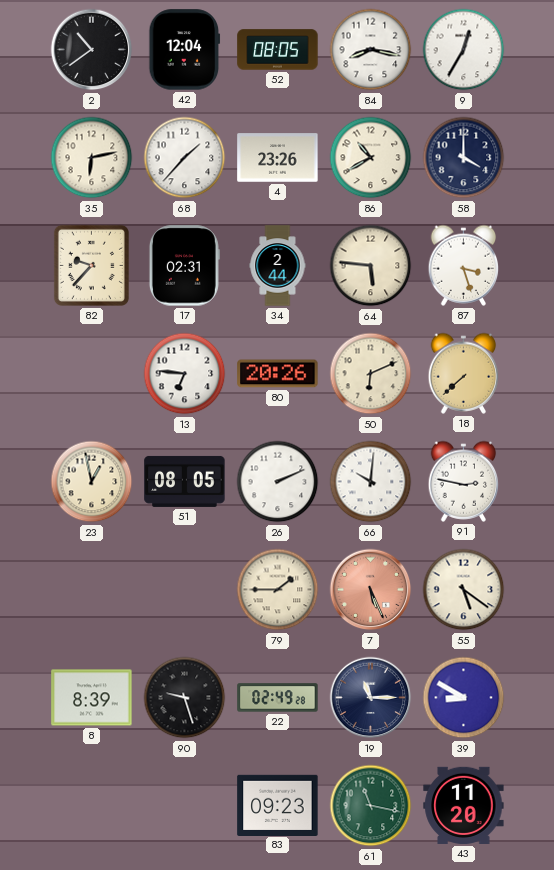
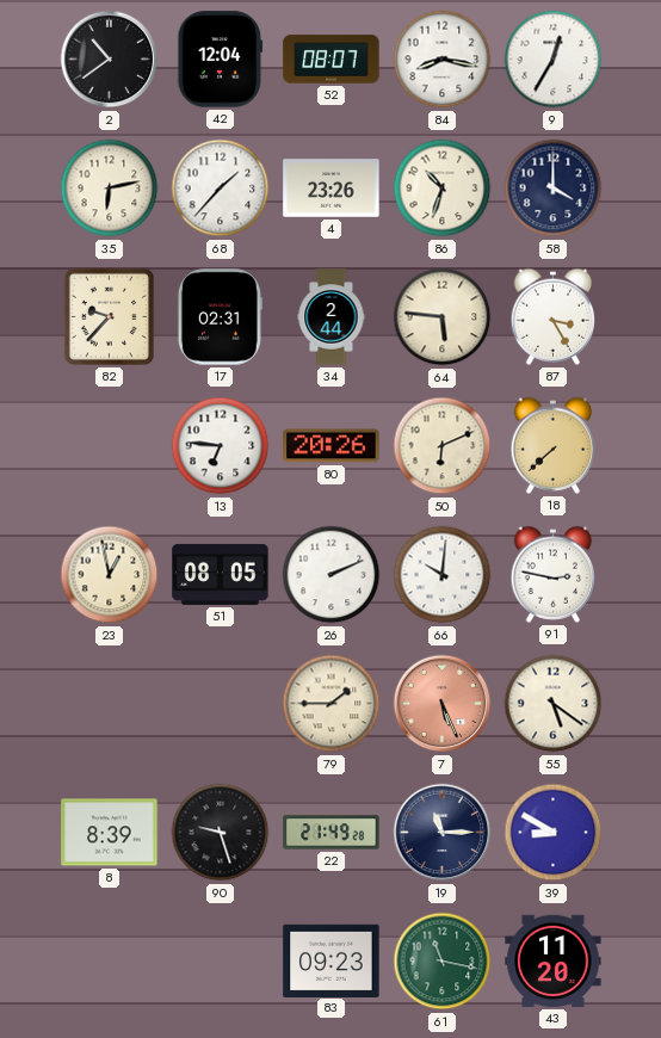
52: 08:05 -> 08:07
86: 10:40 -> 10:33
87: 3:27 -> 3:25
22: 02:49 -> 21:49
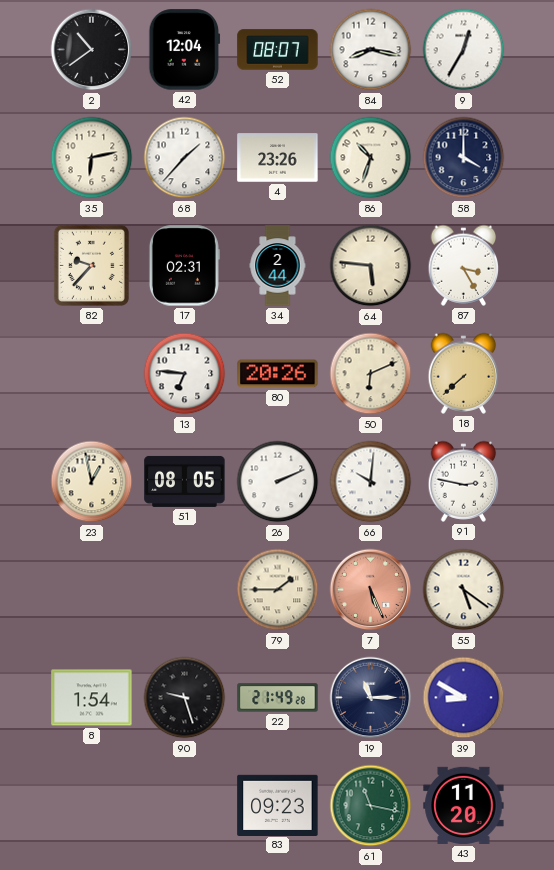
8: 8:39 -> 1:54
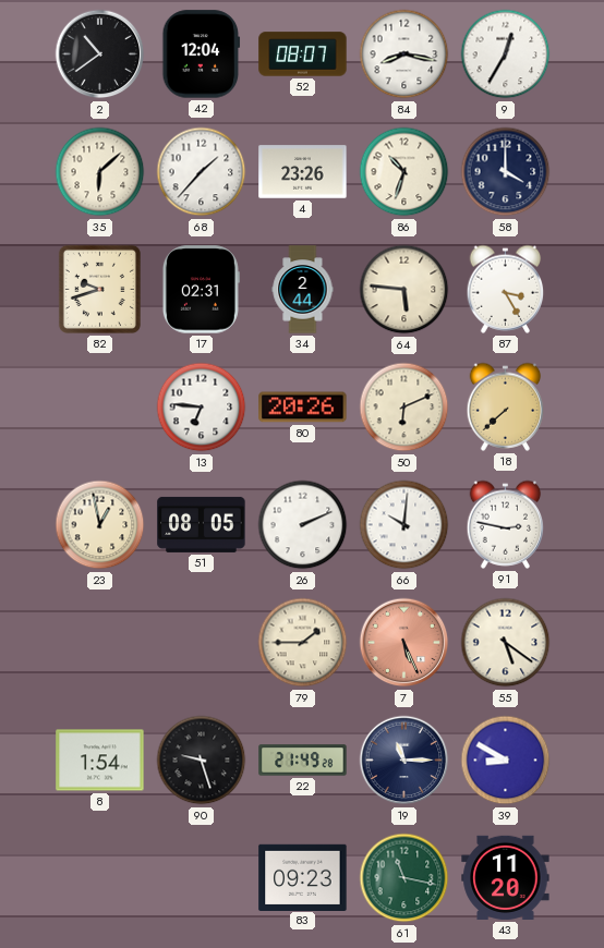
35: 6:13 -> 6:08
82: 9:37 -> 9:42
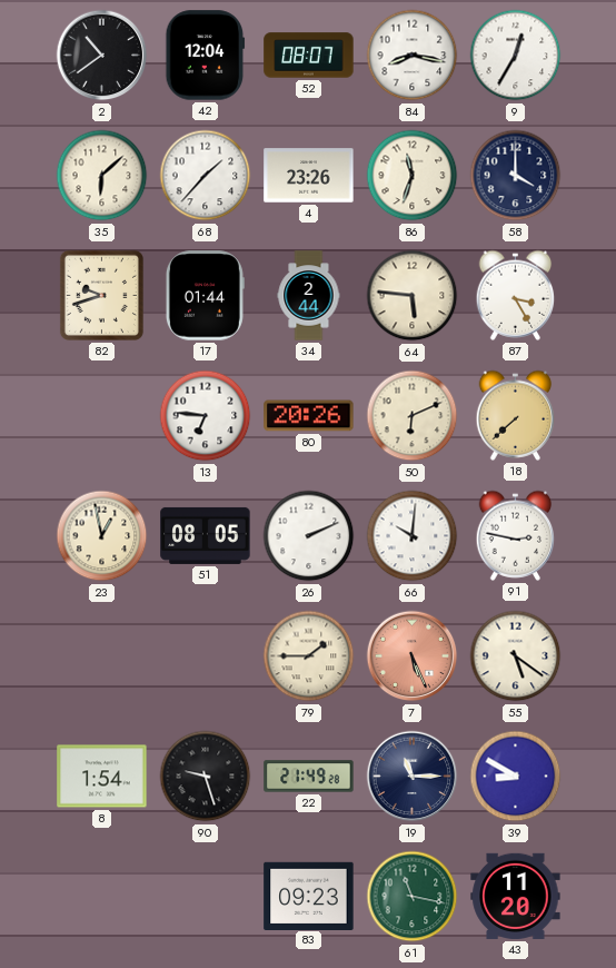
86: 10:33 -> 11:33
17: 02:31 -> 01:44
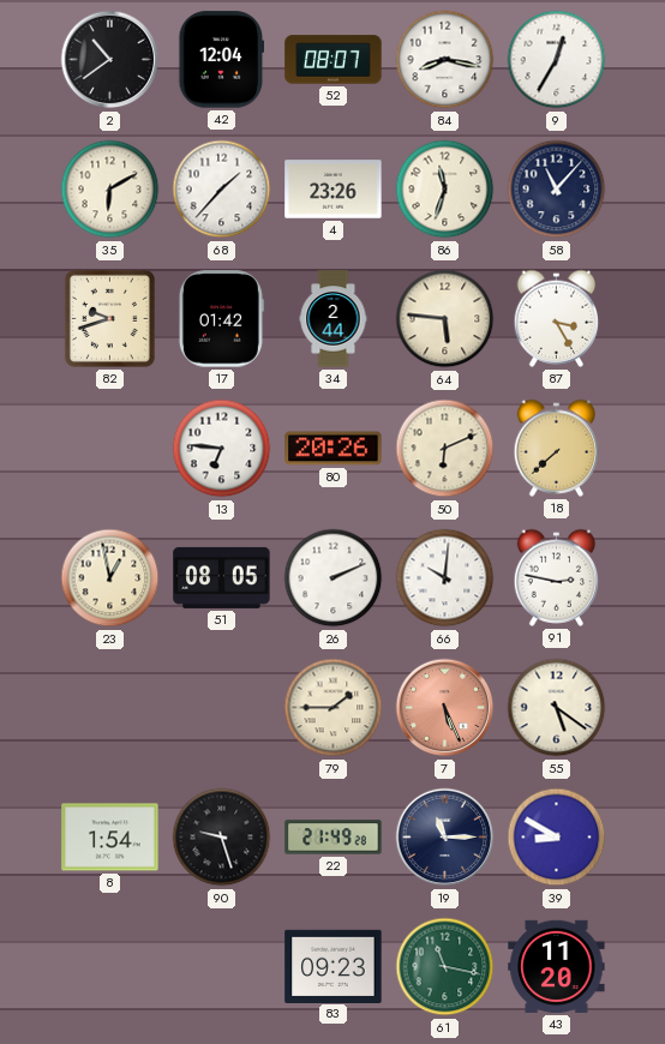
35: 6:08 -> 6:10
58: 4:00 -> 11:07
17: 01:44 -> 01:42
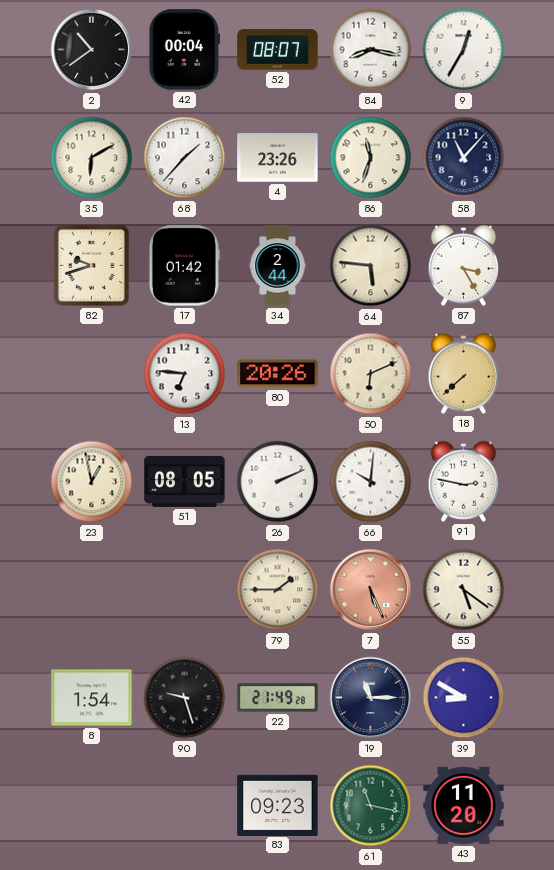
42: 12:04 -> 00:04
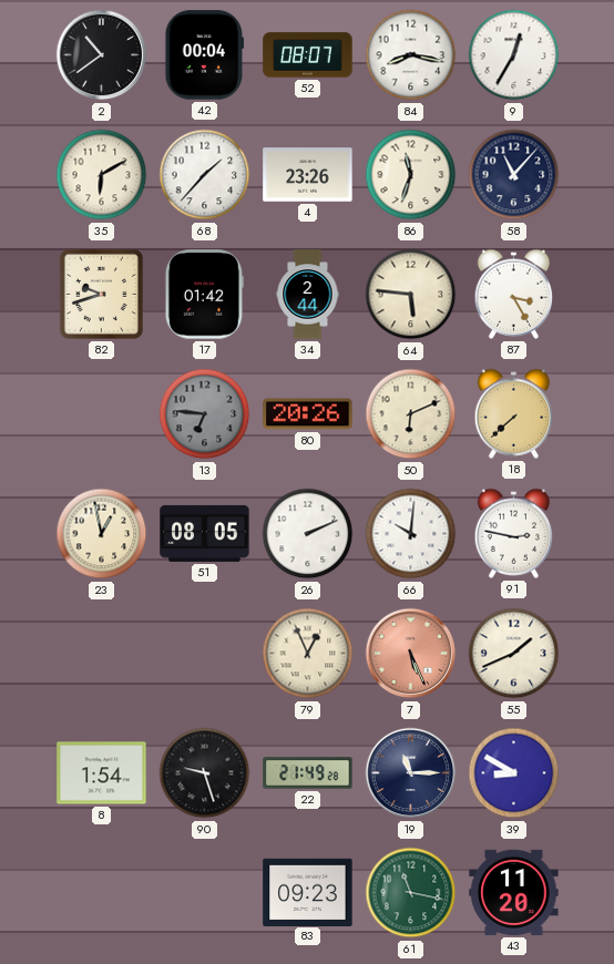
13 dial: white -> grey
79: 1:45 -> 12:56
55: 5:21 -> 1:41
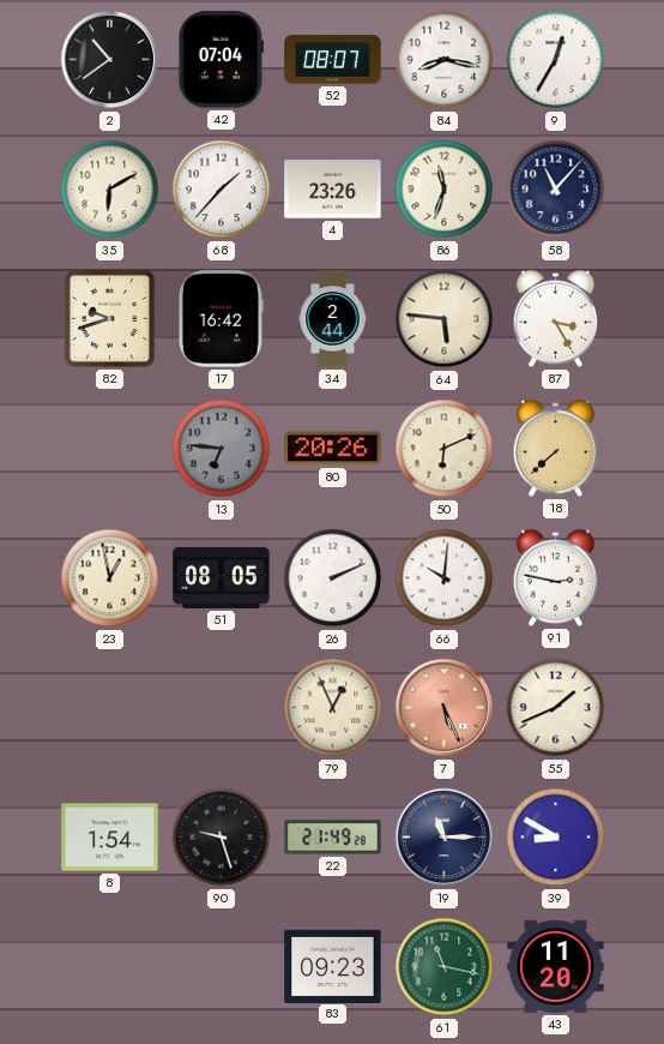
42: 00:04 -> 07:04
17: 01:42 -> 16:42
